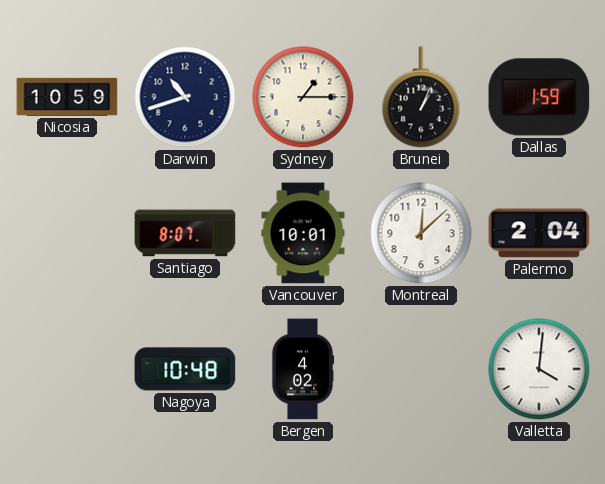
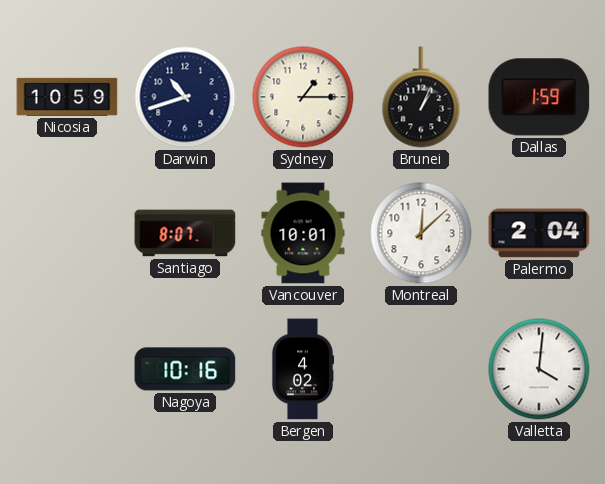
Nagoya: 10:48 -> 10:16
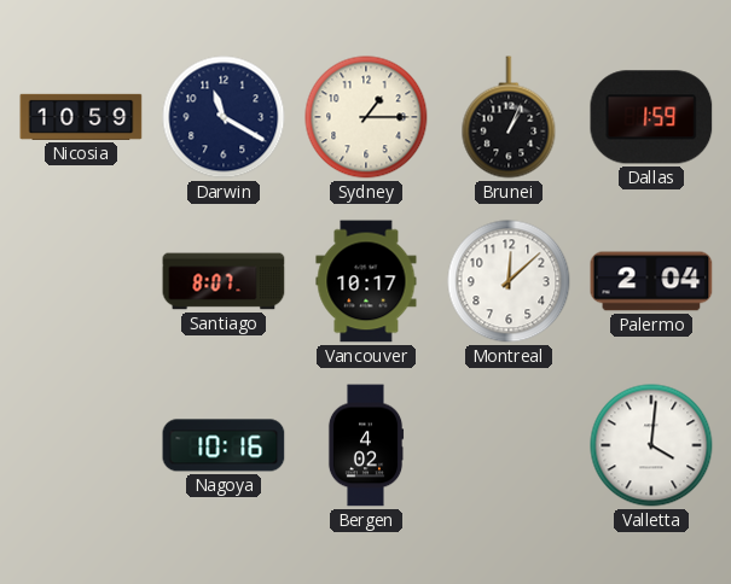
Darwin: 10:42 -> 11:20
Vancouver: 10:01 -> 10:17
